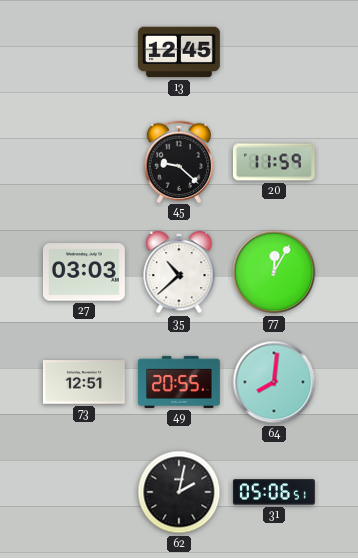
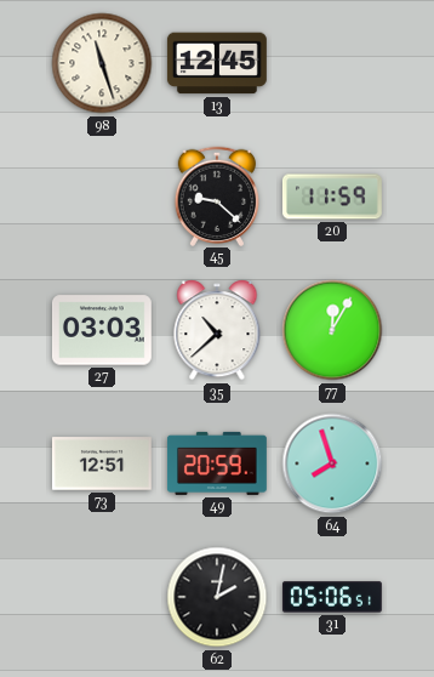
98: none -> 11:27
49: 20:55 -> 20:59
64: 8:01 -> 7:57
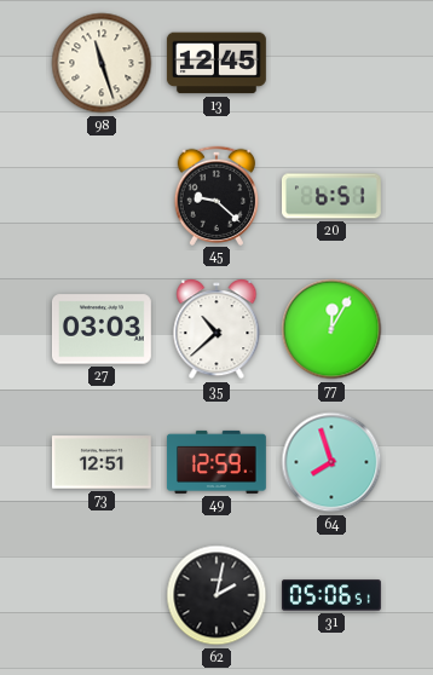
20: 11:59 -> 6:51
49: 20:59 -> 12:59
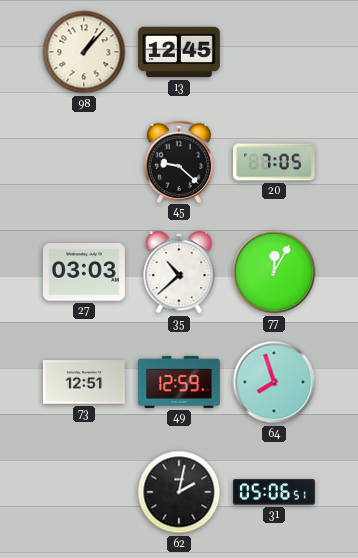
98: 11:27 -> 1:07
20: 6:51 -> 7:05
